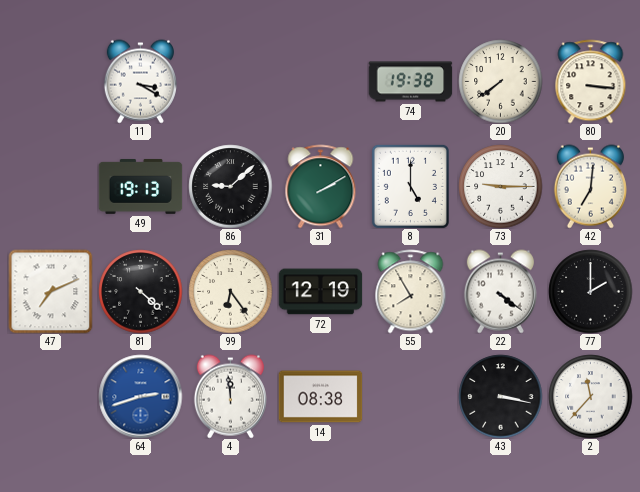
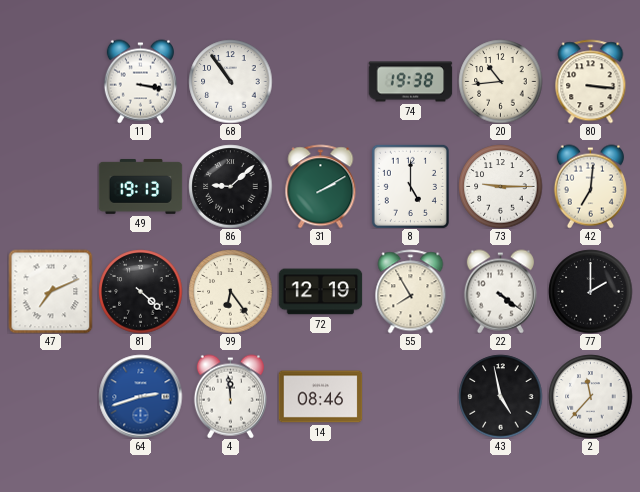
11: 3:20 -> 3:17
68: none -> 10:54
20: 7:39 -> 10:44
14: 08:38 -> 08:46
43: 3:17 -> 4:58
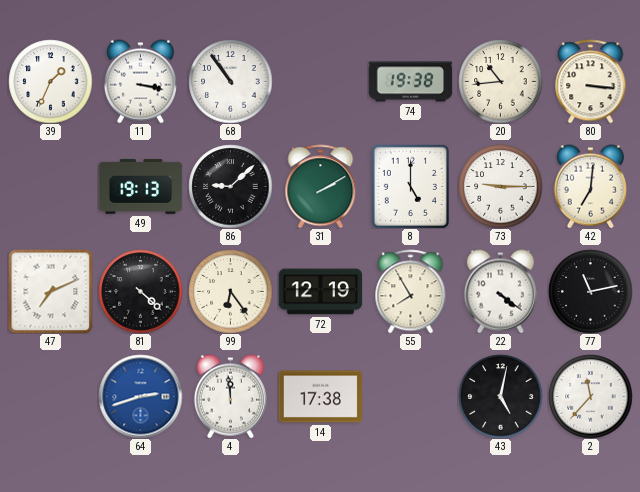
39: none -> 1:34
77: 2:00 -> 11:13
14: 08:46 -> 17:38
43: 4:58 -> 5:02
